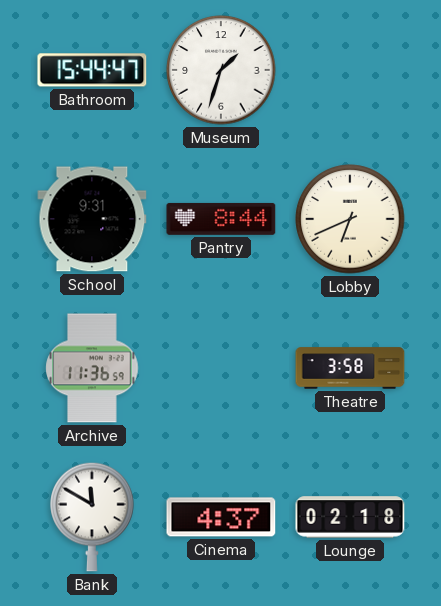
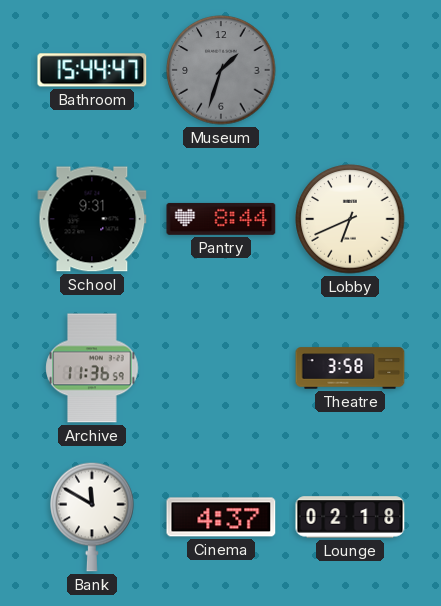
Museum dial: white -> grey
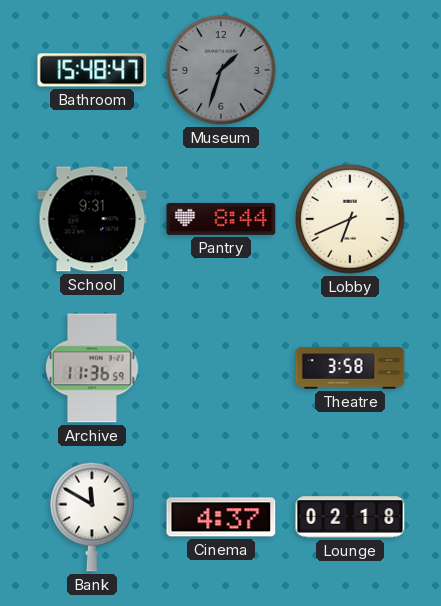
Bathroom: 15:44 -> 15:48
